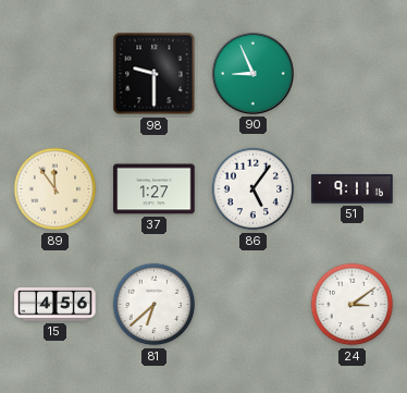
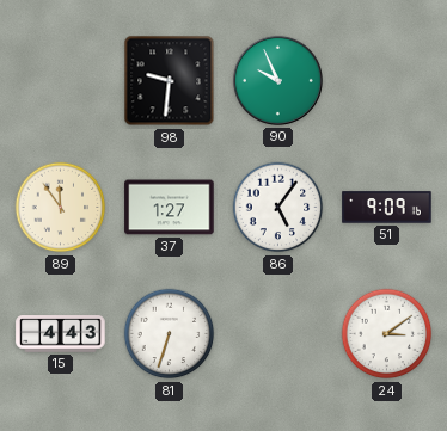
98: 9:30 -> 9:31
90: 8:56 -> 9:56
51: 9:11 -> 9:09
15: 4:56 -> 4:43
81: 6:38 -> 6:33
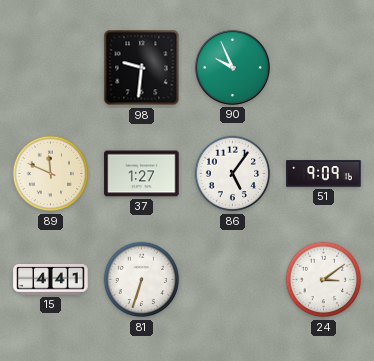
89: 11:54 -> 11:49
15: 4:43 -> 4:41
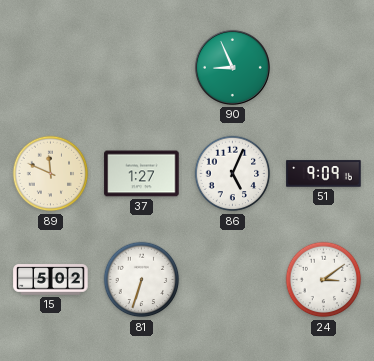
98: 9:31 -> none
90: 9:56 -> 8:56
86: 5:06 -> 5:04
15: 4:41 -> 5:02
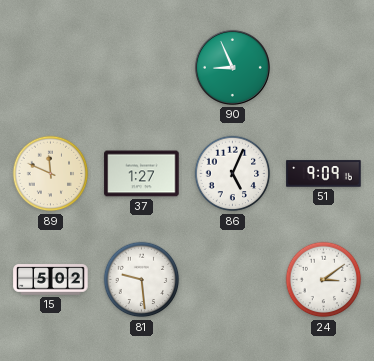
81: 6:33 -> 9:29
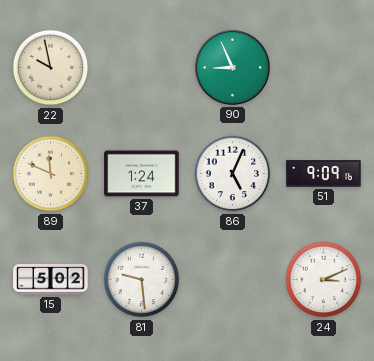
22: none -> 9:58
37: 1:27 -> 1:24
24: 3:09 -> 3:11
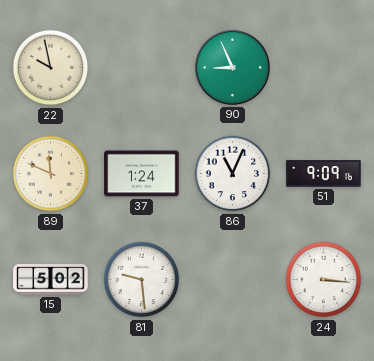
86: 5:04 -> 11:04
24: 3:11 -> 3:16
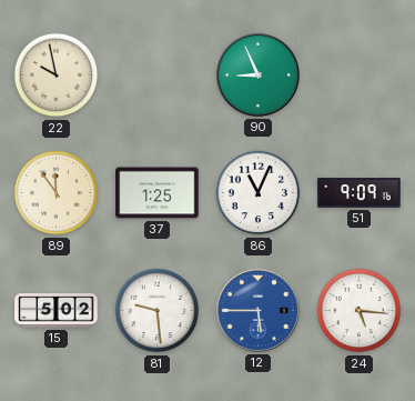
89: 11:49 -> 11:54
37: 1:24 -> 1:25
12: none -> 5:45
24: 3:16 -> 5:16
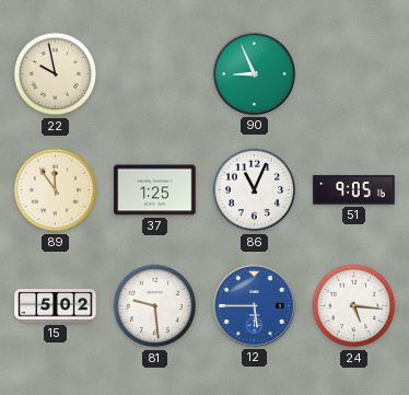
51: 9:09 -> 9:05
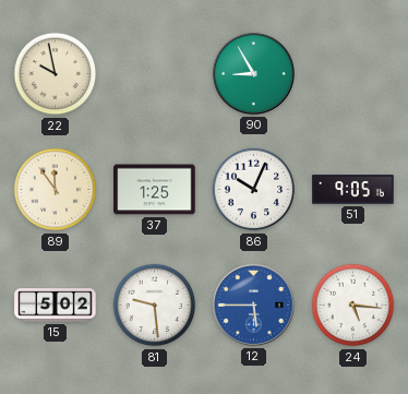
90: 8:56 -> 8:55
86: 11:04 -> 10:04
